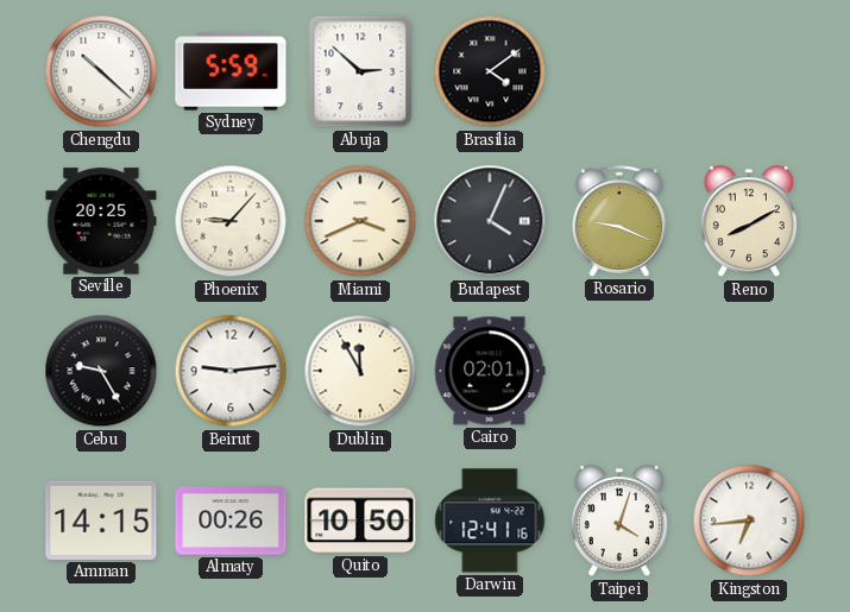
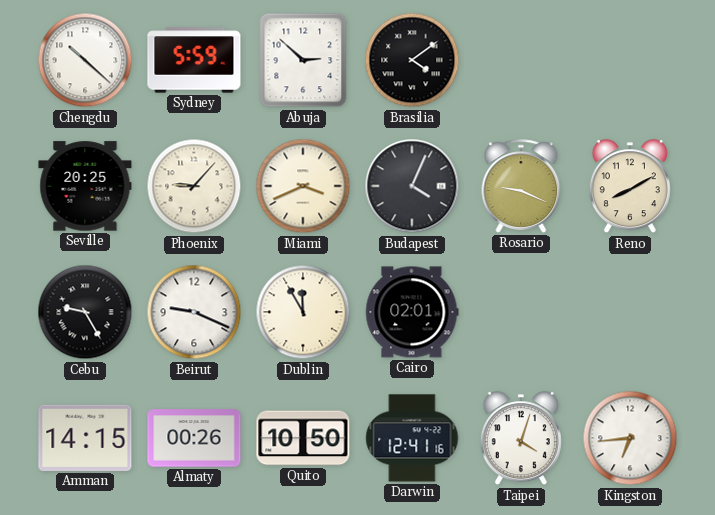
Beirut: 9:14 -> 9:19
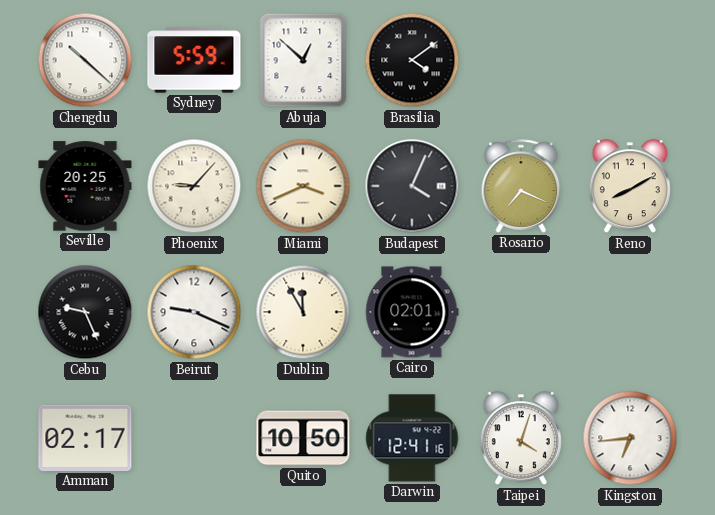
Abuja: 2:52 -> 12:52
Rosario: 9:19 -> 7:19
Cebu: 9:25 -> 9:26
Amman: 14:15 -> 02:17
Almaty: 00:26 -> none
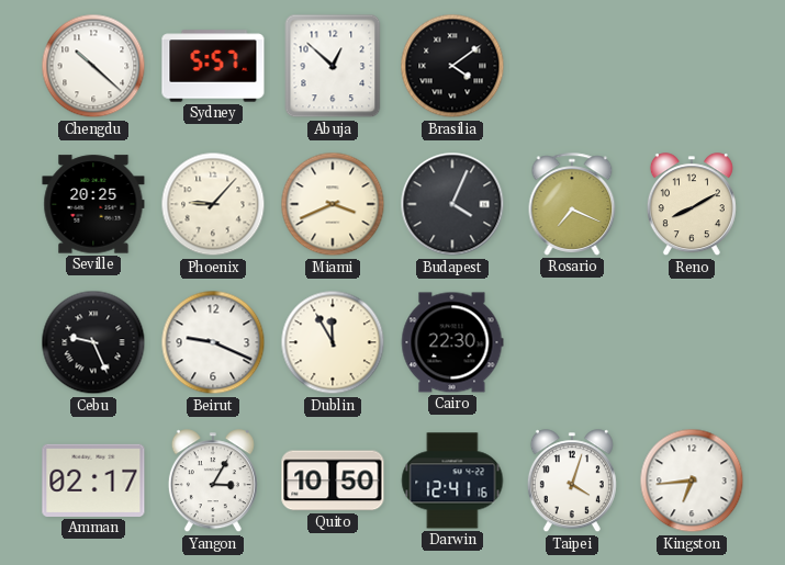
Sydney: 5:59 -> 5:57
Cairo: 02:01 -> 22:30
Yangon: none -> 3:05
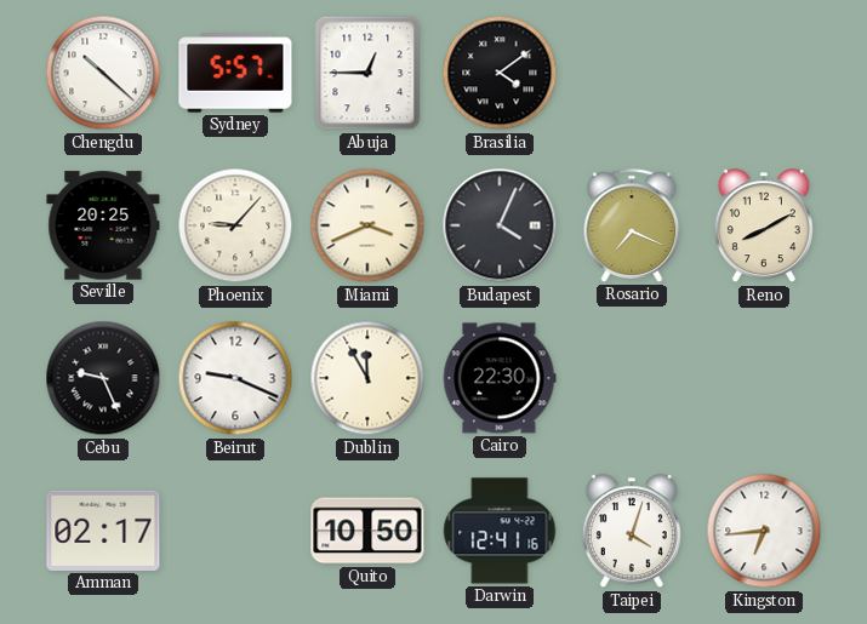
Abuja: 12:52 -> 12:45
Yangon: 3:05 -> none
